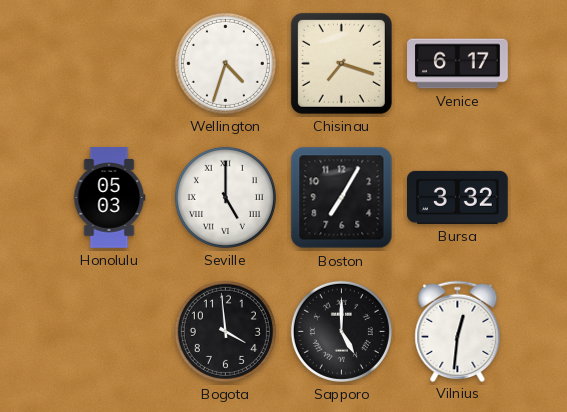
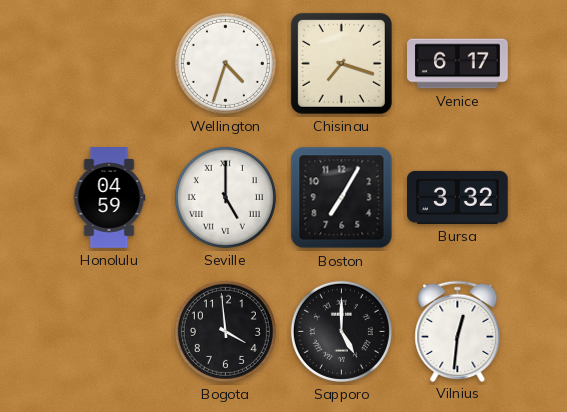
Honolulu: 05:03 -> 04:59
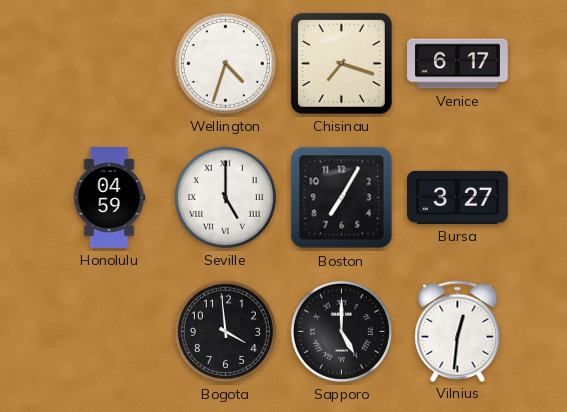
Bursa: 3:32 -> 3:27
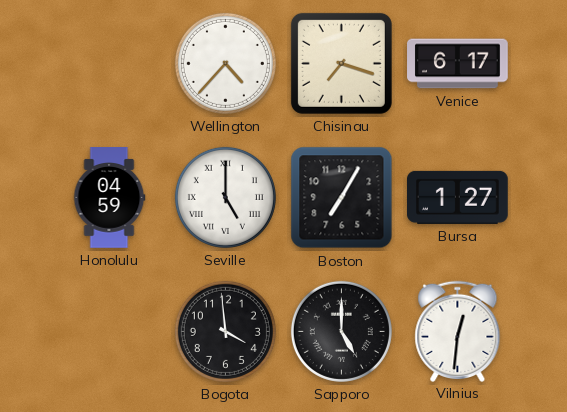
Wellington: 4:33 -> 4:37
Bursa: 3:27 -> 1:27
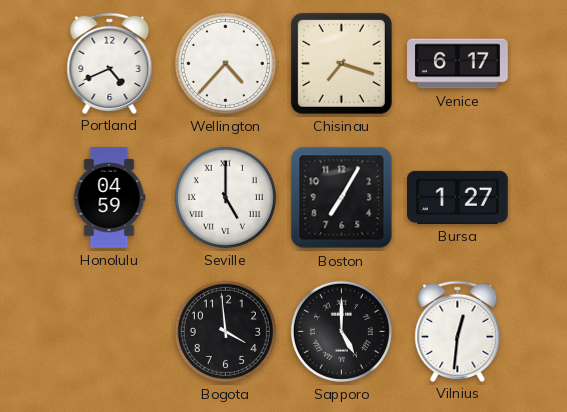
Portland: none -> 4:41
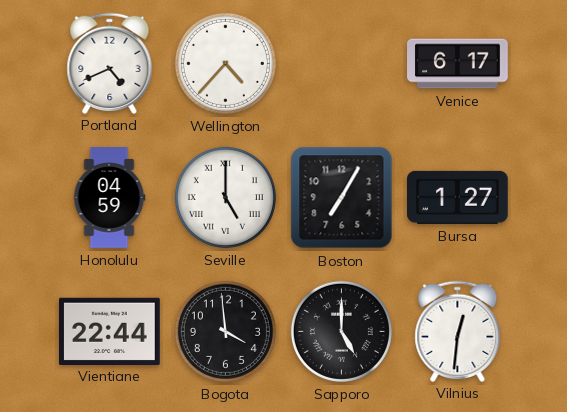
Chisinau: 7:18 -> none
Vientiane: none -> 22:44
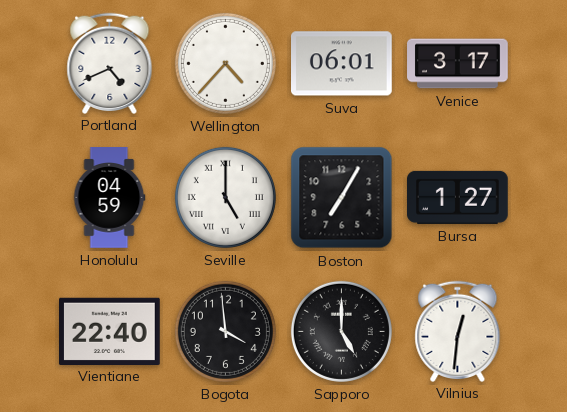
Suva: none -> 06:01
Venice: 6:17 -> 3:17
Vientiane: 22:44 -> 22:40
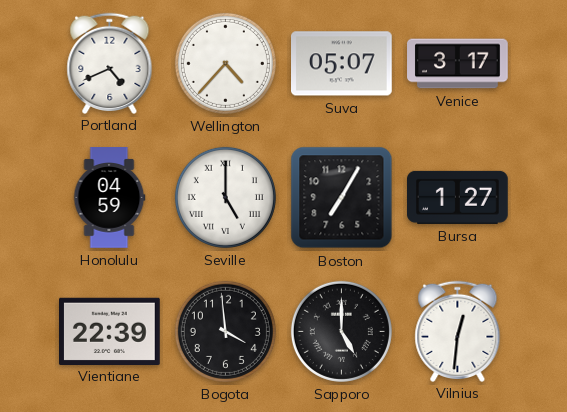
Suva: 06:01 -> 05:07
Vientiane: 22:40 -> 22:39
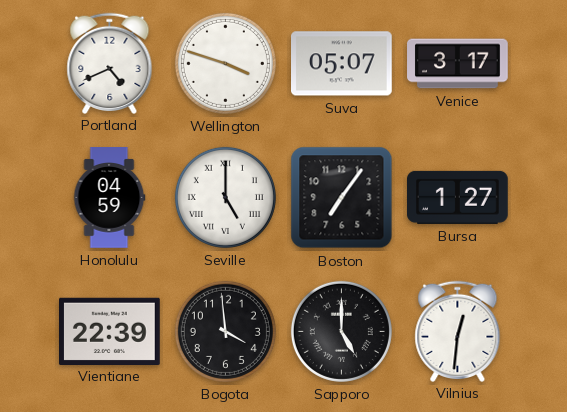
Wellington: 4:37 -> 3:48
Boston: 7:05 -> 7:06
